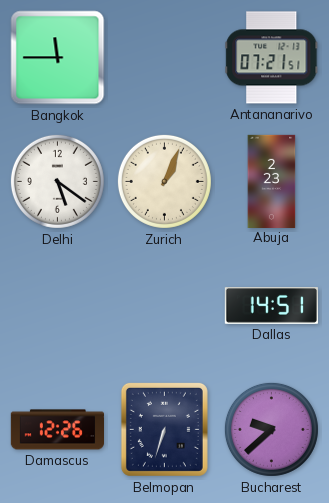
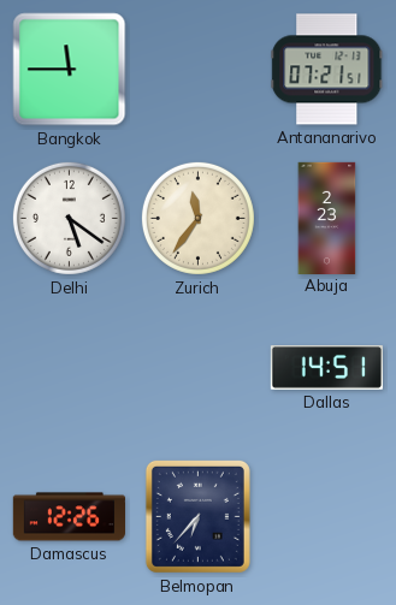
Zurich: 1:04 -> 11:36
Belmopan: 6:33 -> 6:37
Bucharest: 9:38 -> none
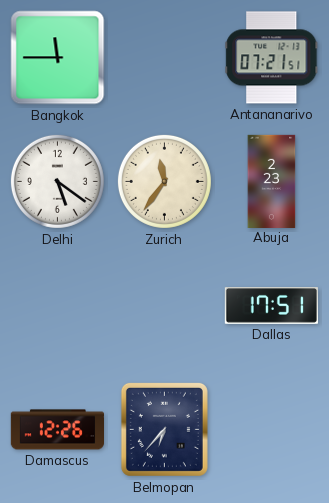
Dallas: 14:51 -> 17:51
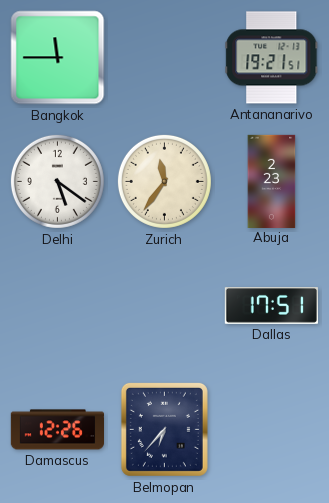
Antananarivo: 07:21 -> 19:21
